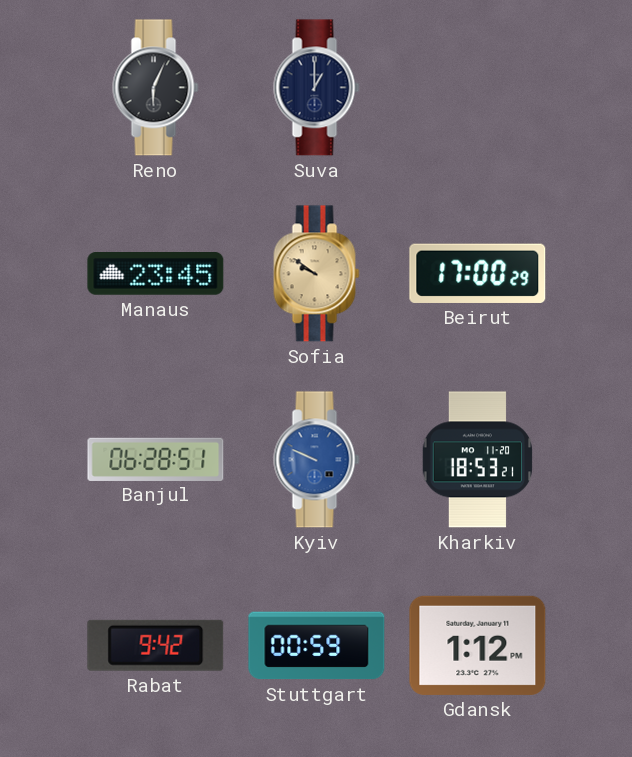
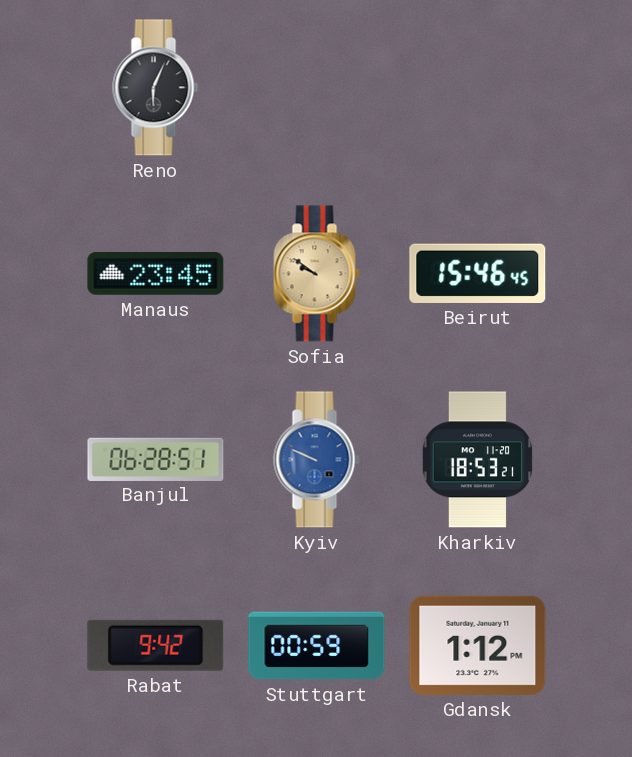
Suva: 1:00 -> none
Beirut: 17:00 -> 15:46
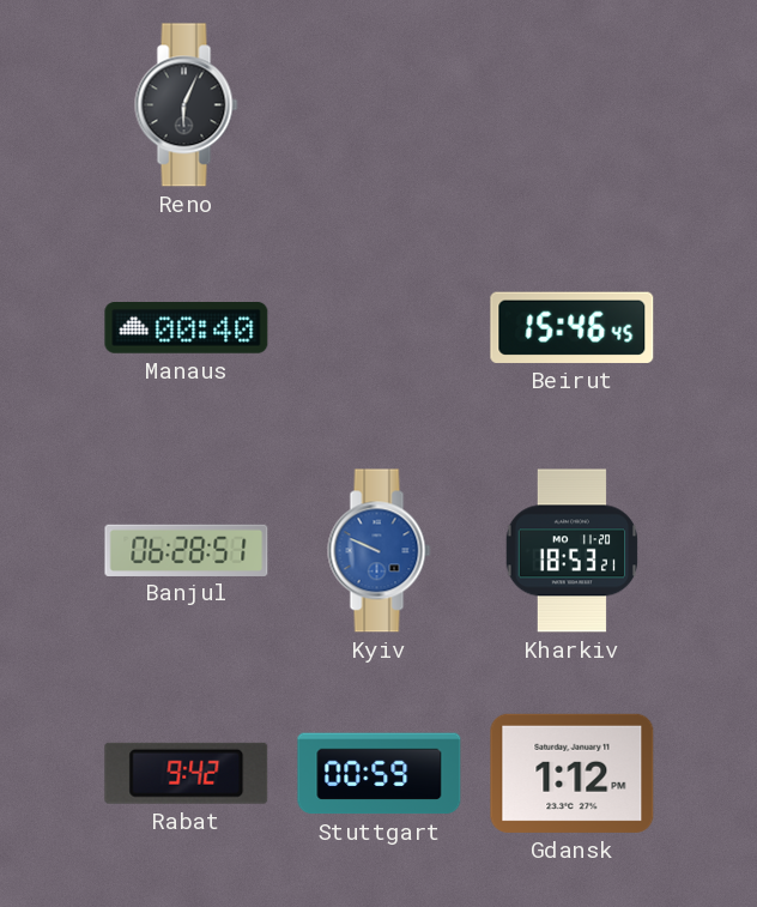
Manaus: 23:45 -> 00:40
Sofia: 9:51 -> none
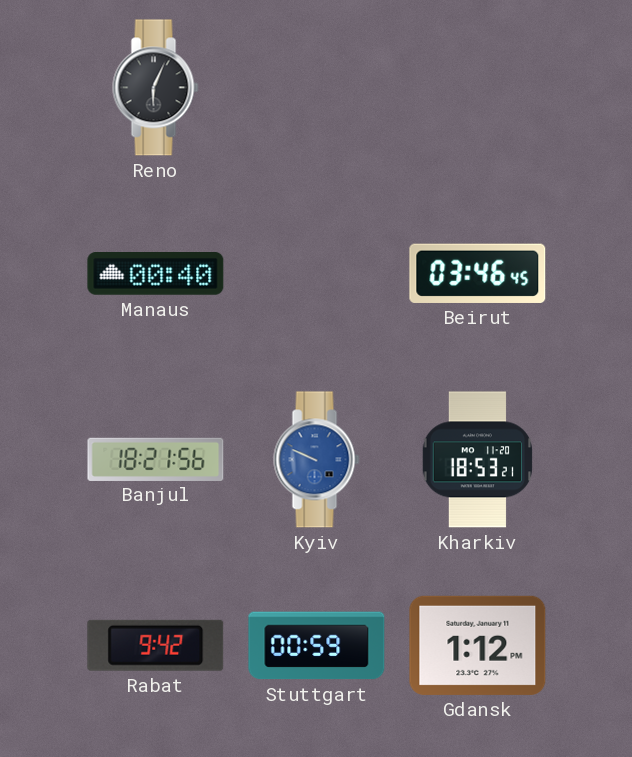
Beirut: 15:46 -> 03:46
Banjul: 06:28 -> 18:21
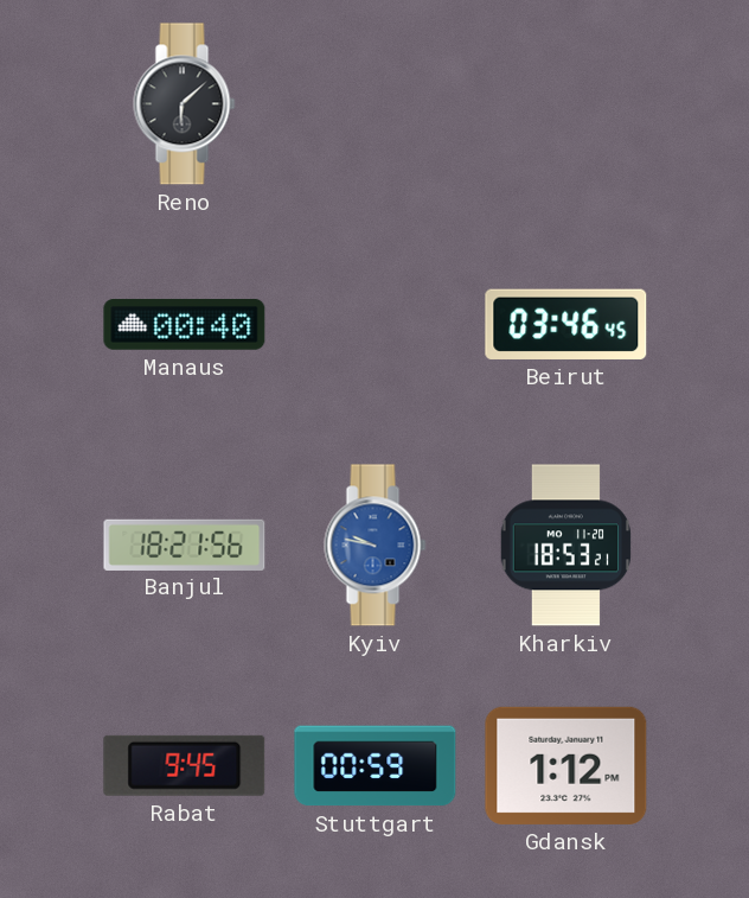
Reno: 6:04 -> 6:08
Kyiv: 9:49 -> 9:47
Rabat: 9:42 -> 9:45
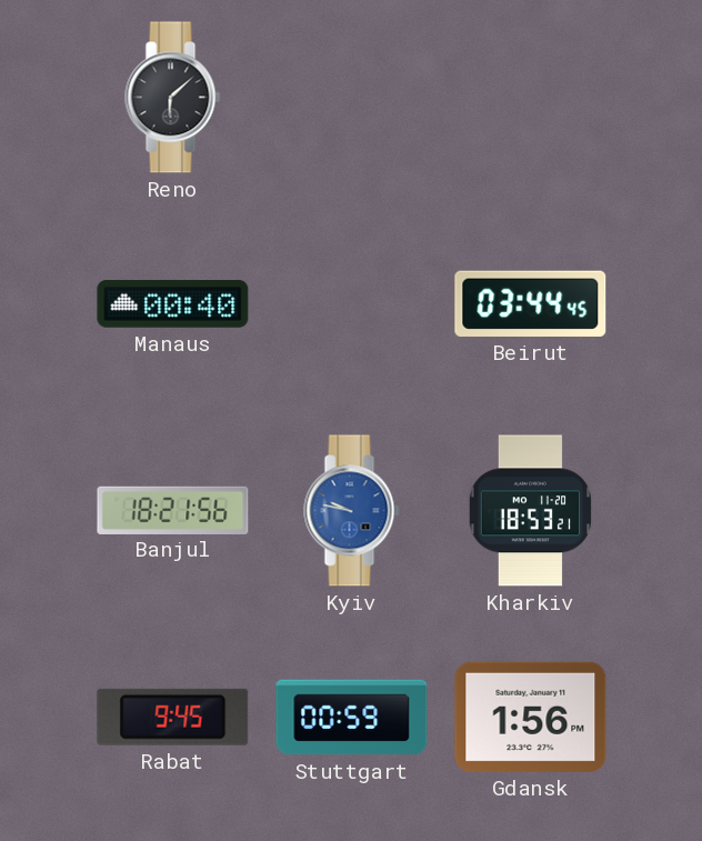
Beirut: 03:46 -> 03:44
Gdansk: 1:12 -> 1:56
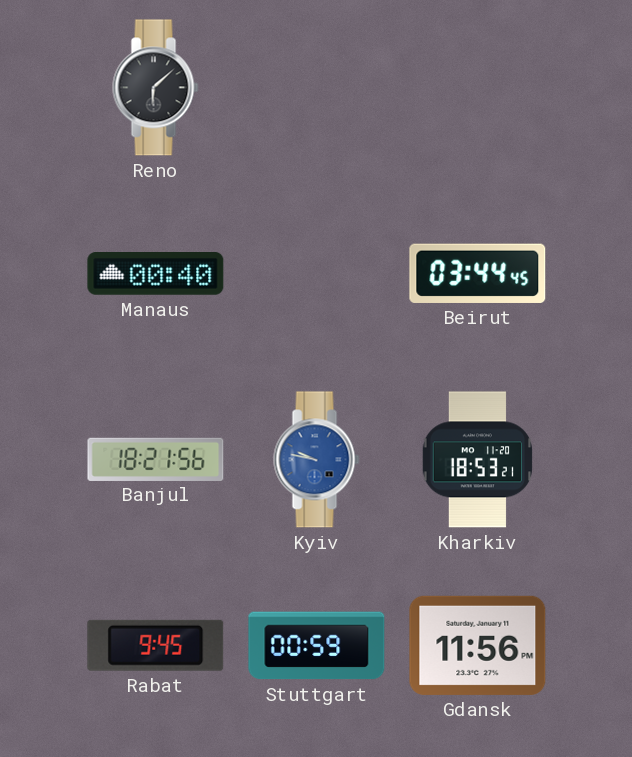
Gdansk: 1:56 -> 11:56
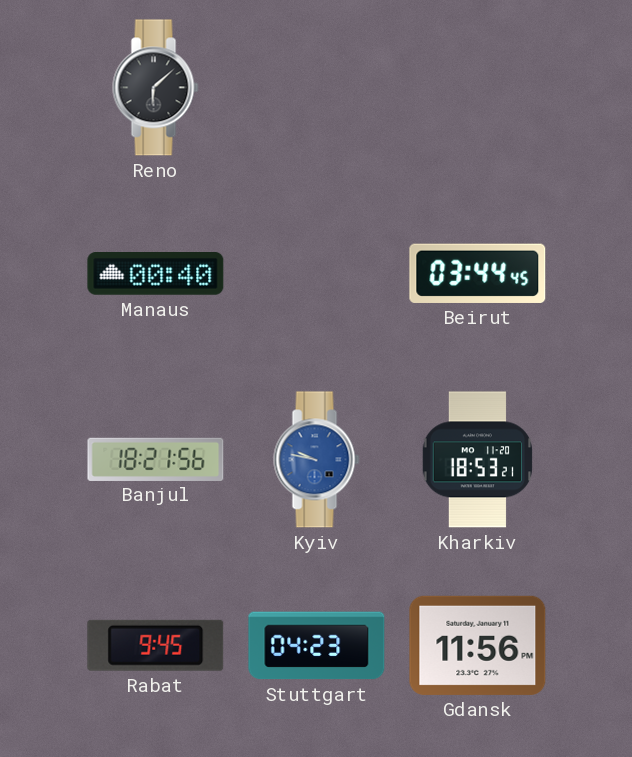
Stuttgart: 00:59 -> 04:23
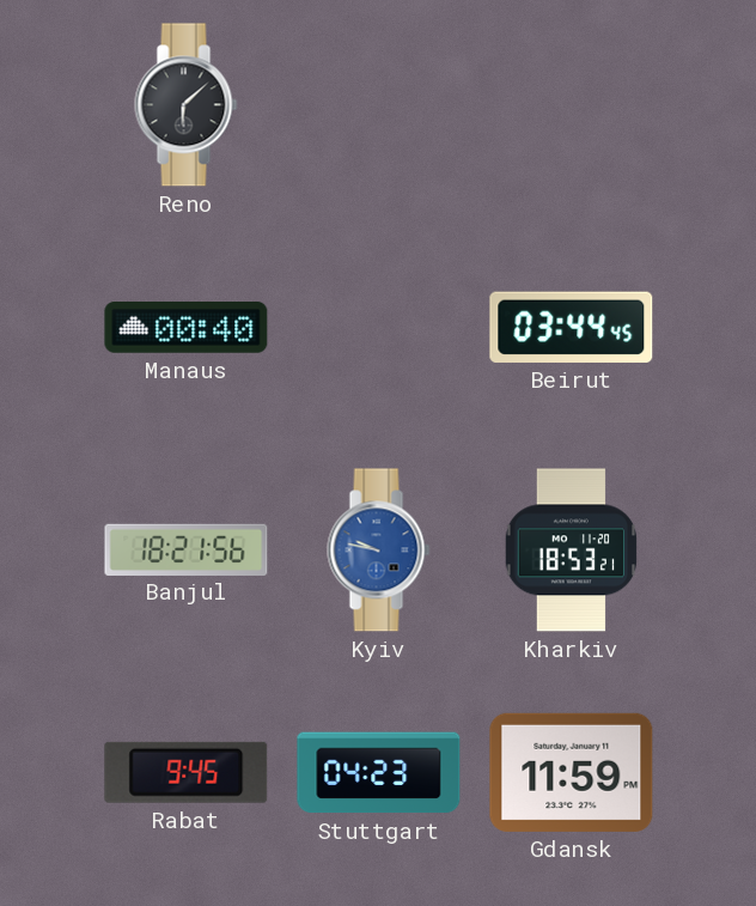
Gdansk: 11:56 -> 11:59
